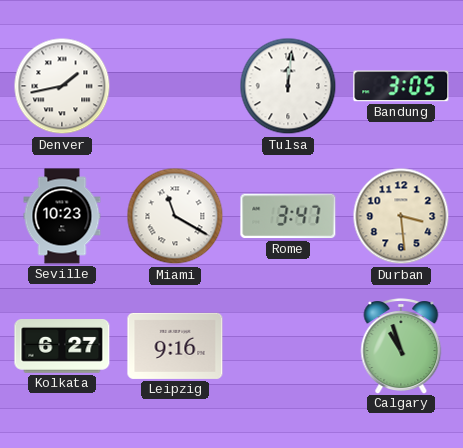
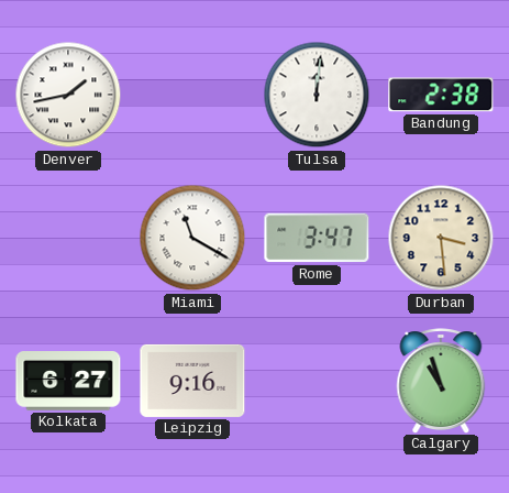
Bandung: 3:05 -> 2:38
Seville: 10:23 -> none
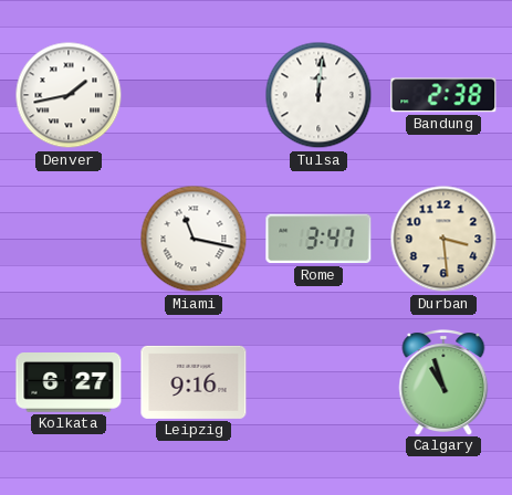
Miami: 11:20 -> 11:17
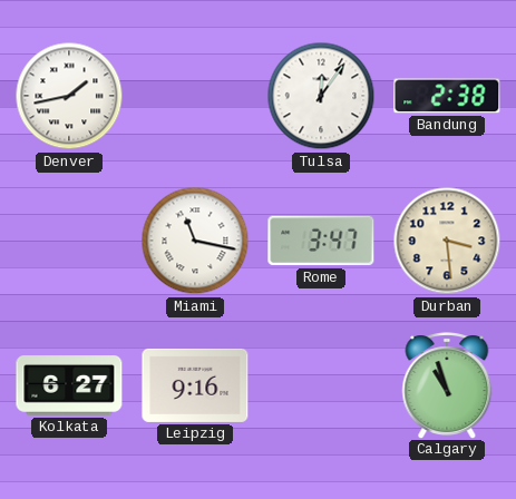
Tulsa: 12:01 -> 12:06
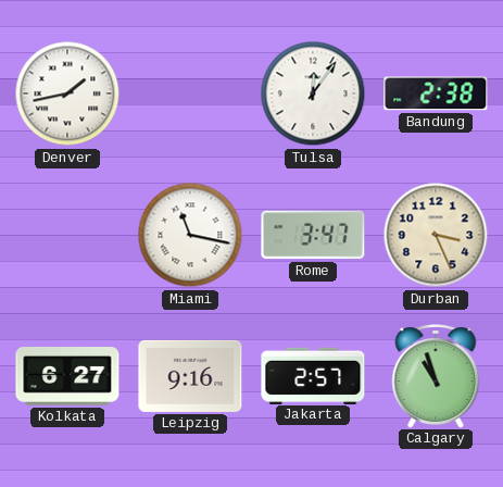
Durban: 3:29 -> 3:26
Jakarta: none -> 2:57
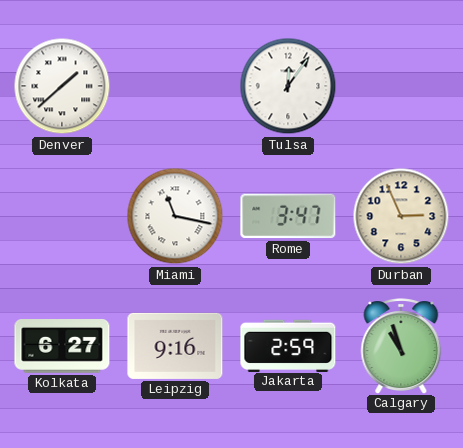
Denver: 1:43 -> 1:38
Bandung: 2:38 -> none
Durban: 3:26 -> 2:56
Jakarta: 2:57 -> 2:59
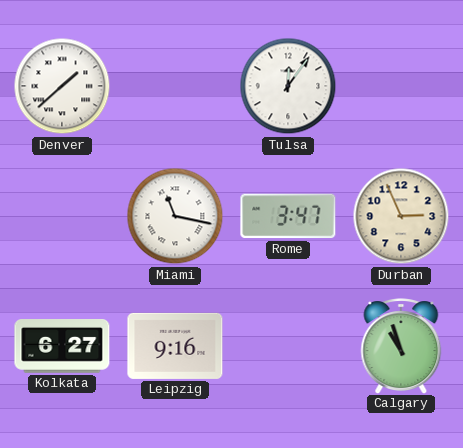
Jakarta: 2:59 -> none
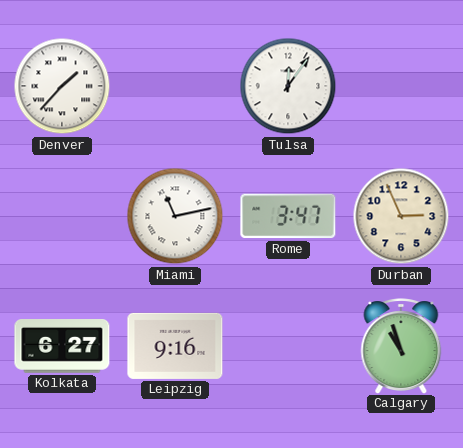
Denver: 1:38 -> 1:37
Miami: 11:17 -> 11:13
